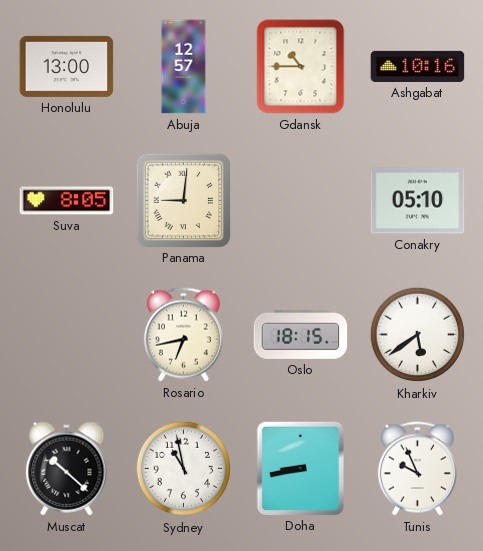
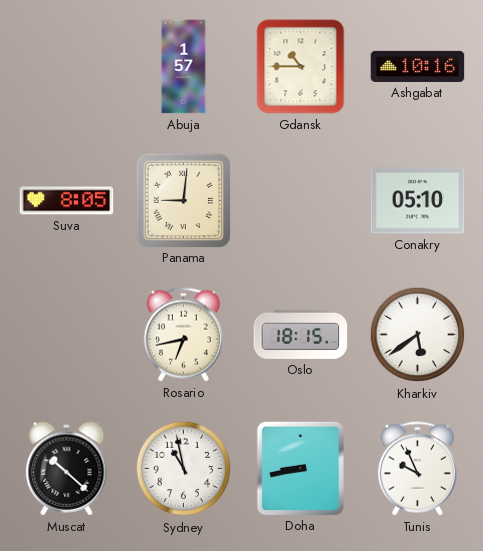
Honolulu: 13:00 -> none
Abuja: 12:57 -> 1:57
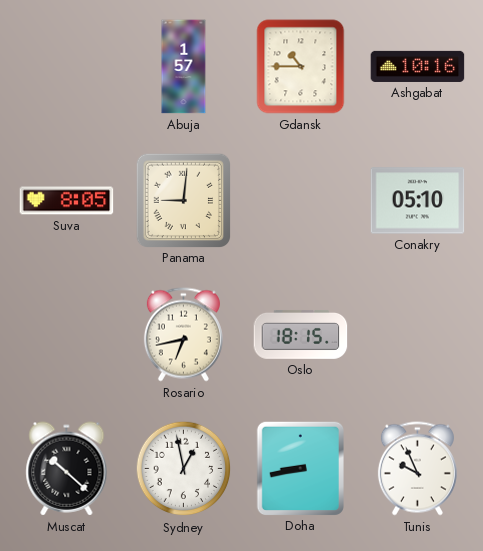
Kharkiv: 5:39 -> none
Sydney: 10:58 -> 12:58
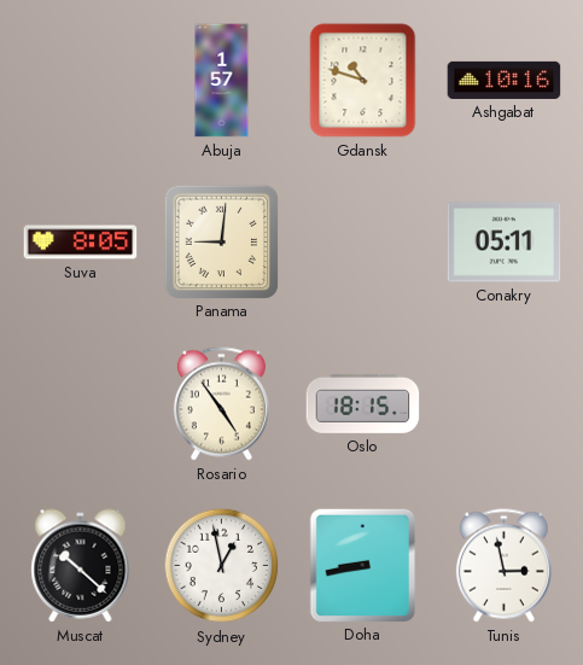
Gdansk: 10:45 -> 10:48
Conakry: 05:10 -> 05:11
Rosario: 6:43 -> 4:54
Tunis: 9:56 -> 2:58
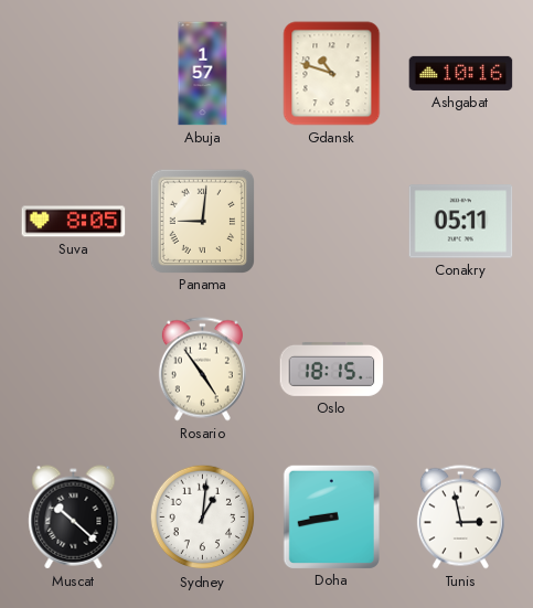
Sydney: 12:58 -> 1:01
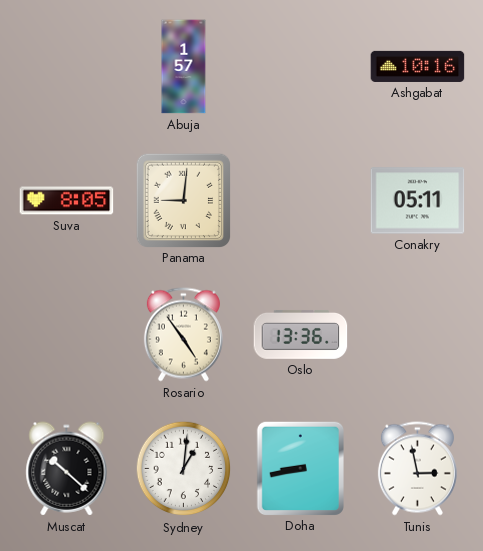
Gdansk: 10:48 -> none
Oslo: 18:15 -> 13:36
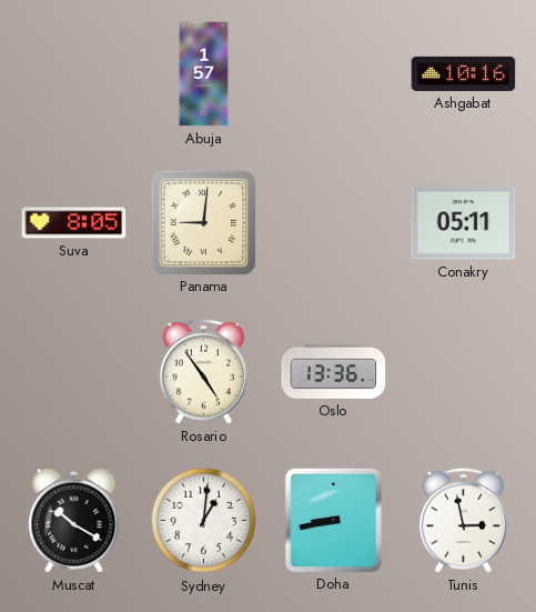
Muscat: 10:22 -> 10:20
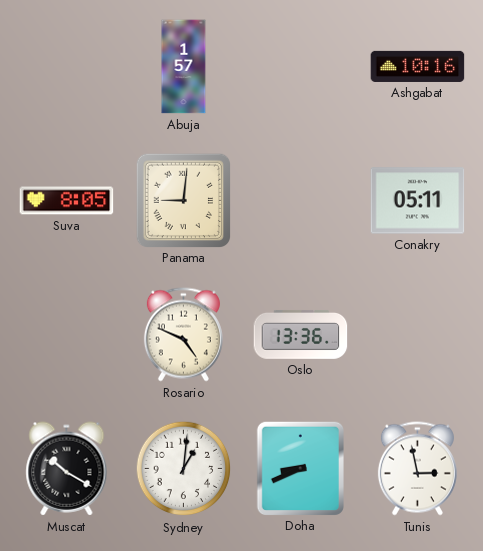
Rosario: 4:54 -> 4:49
Doha: 8:43 -> 8:41
